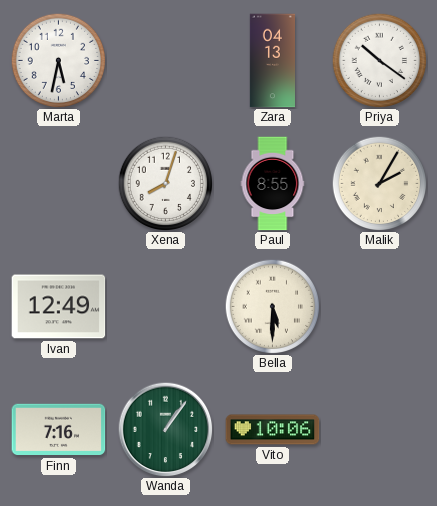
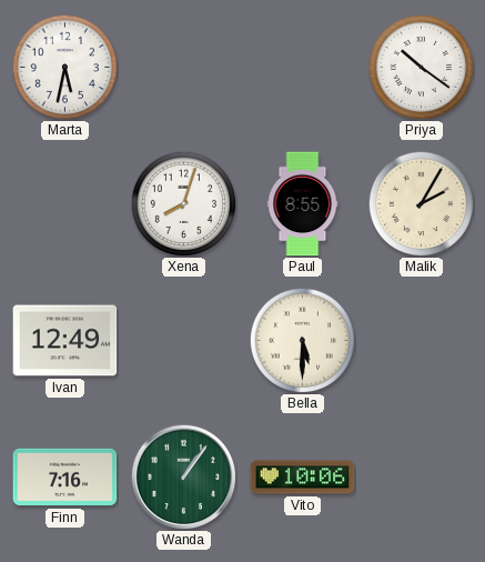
Zara: 04:13 -> none
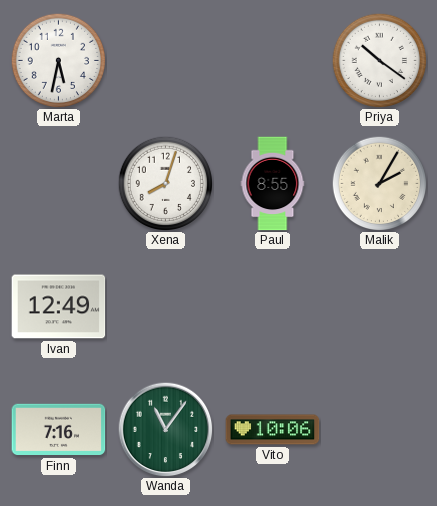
Bella: 5:30 -> none
Wanda: 1:06 -> 11:06
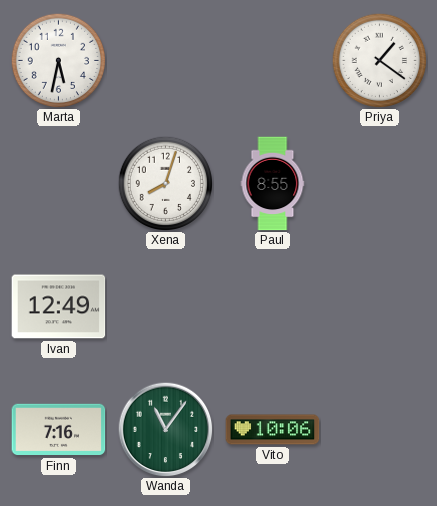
Priya: 10:21 -> 1:21
Malik: 2:05 -> none
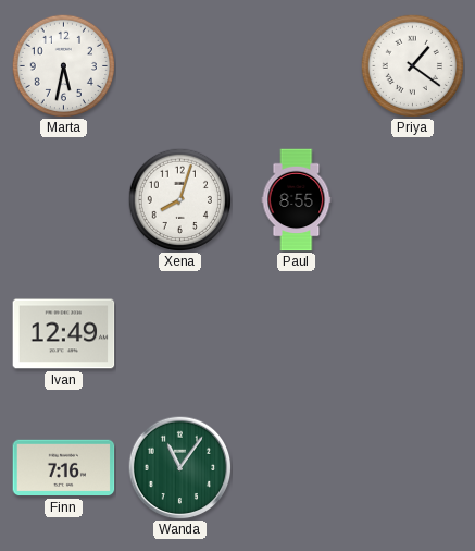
Vito: 10:06 -> none
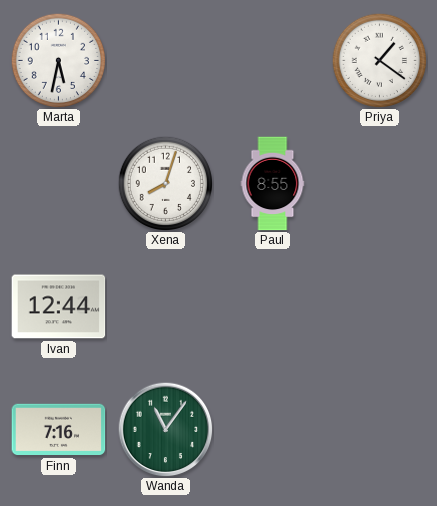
Ivan: 12:49 -> 12:44
